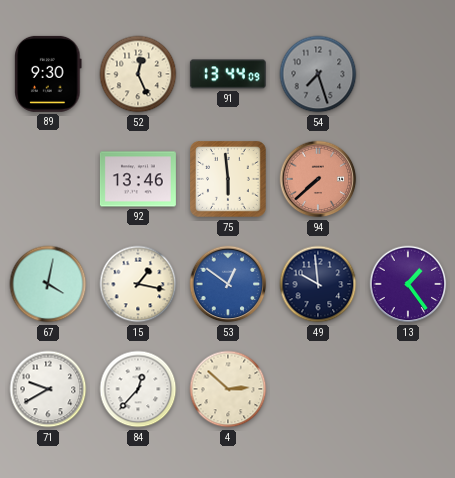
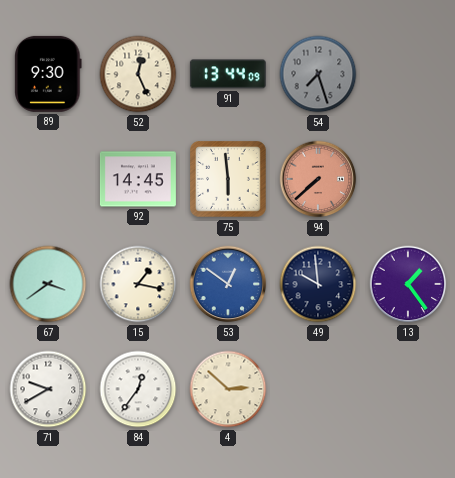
92: 13:46 -> 14:45
67: 4:02 -> 3:39
84: 12:37 -> 12:36
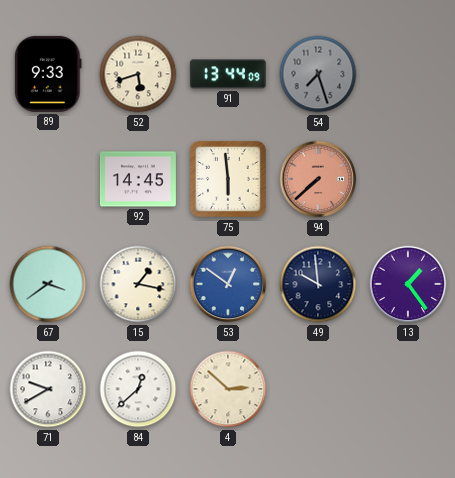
89: 9:30 -> 9:33
52: 12:26 -> 5:42
84: 12:36 -> 12:38
